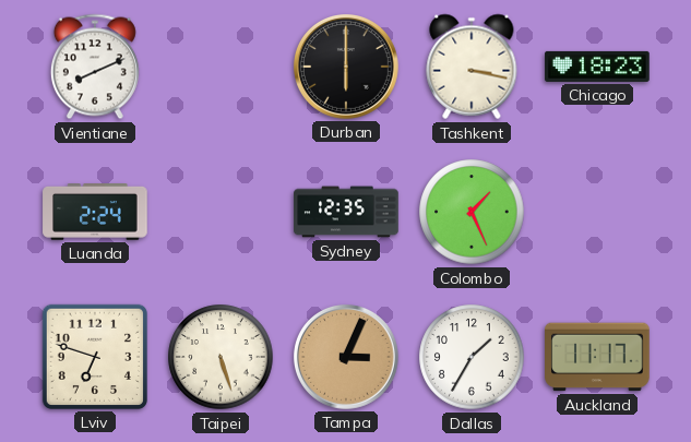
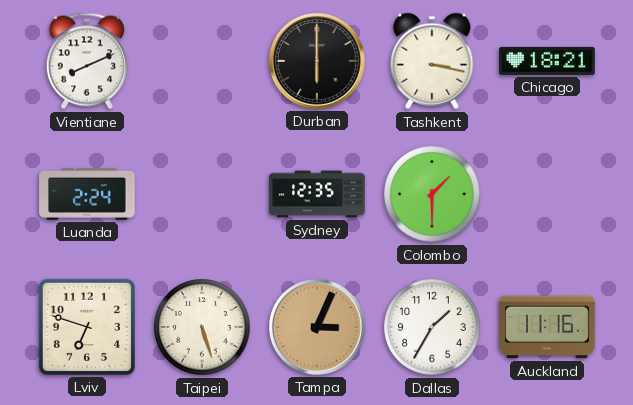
Chicago: 18:23 -> 18:21
Colombo: 1:26 -> 1:30
Auckland: 11:17 -> 11:16
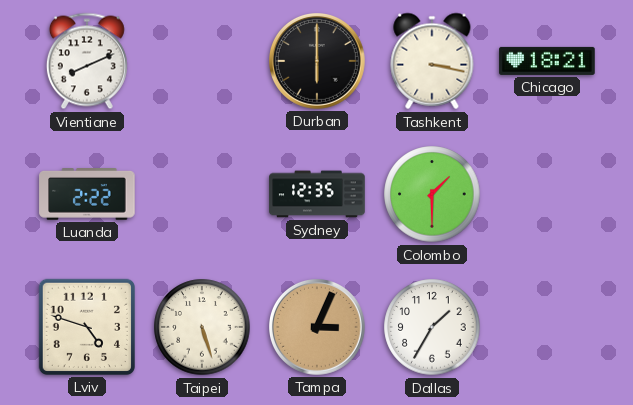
Luanda: 2:24 -> 2:22
Lviv: 6:48 -> 4:48
Auckland: 11:16 -> none
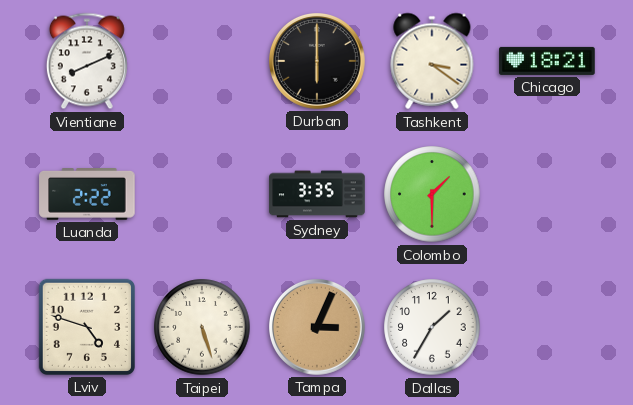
Tashkent: 3:17 -> 3:21
Sydney: 12:35 -> 3:35
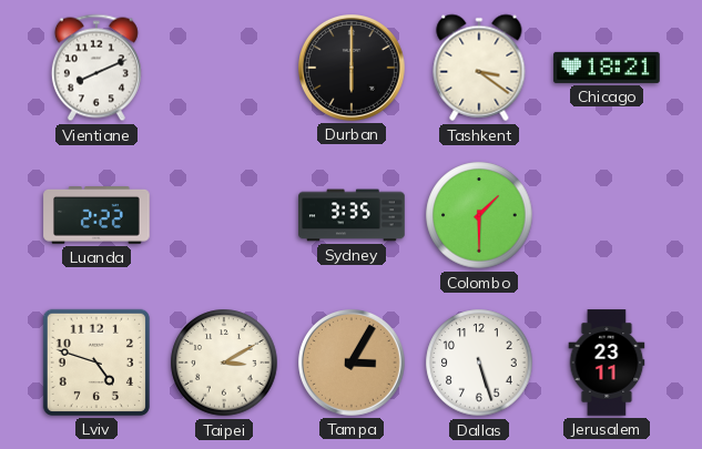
Taipei: 5:27 -> 3:10
Tampa: 3:04 -> 3:05
Dallas: 1:35 -> 5:27
Jerusalem: none -> 23:11
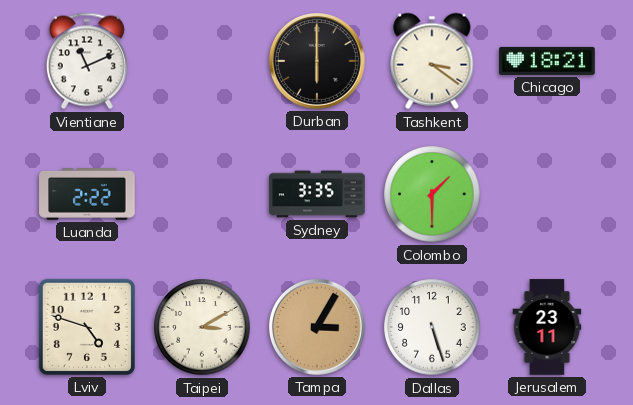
Vientiane: 8:11 -> 11:11
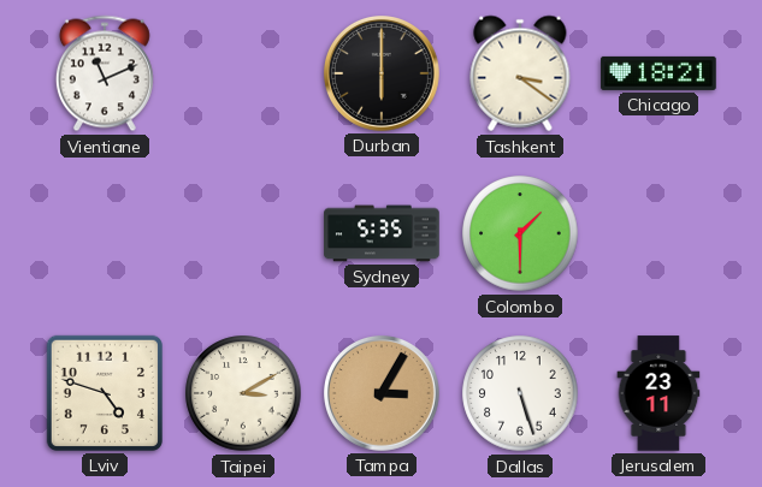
Luanda: 2:22 -> none
Sydney: 3:35 -> 5:35
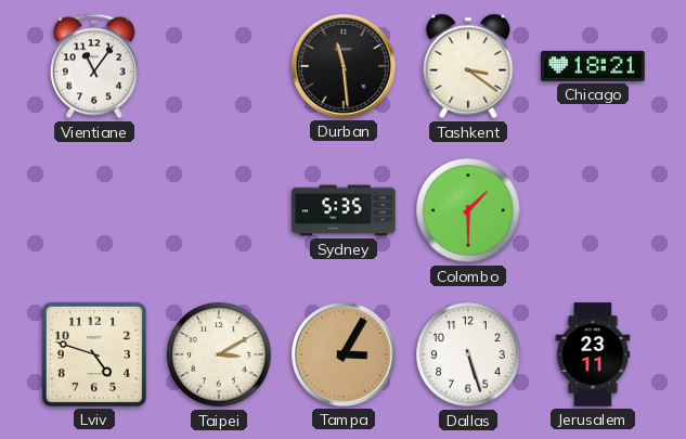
Vientiane: 11:11 -> 11:06
Durban: 6:00 -> 11:29
